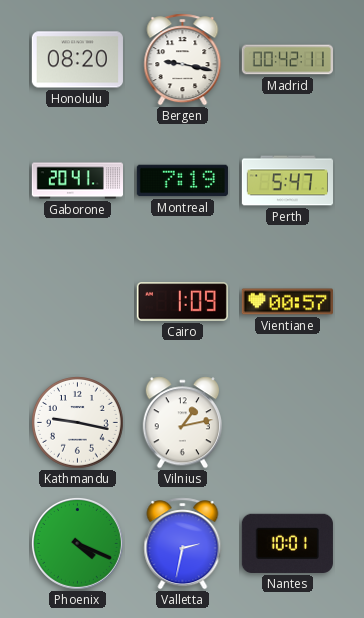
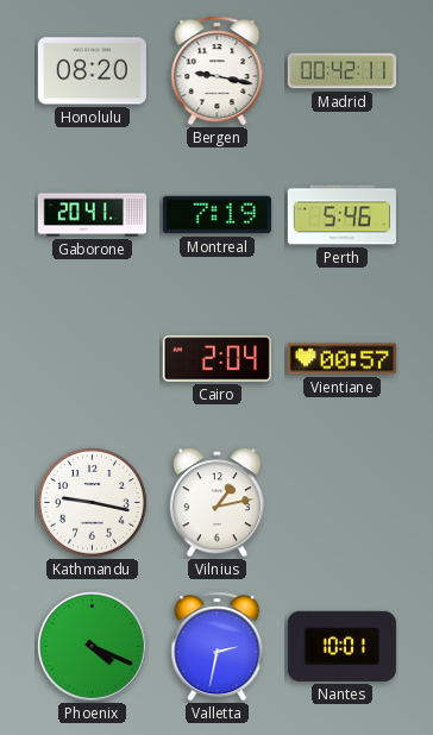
Perth: 5:47 -> 5:46
Cairo: 1:09 -> 2:04
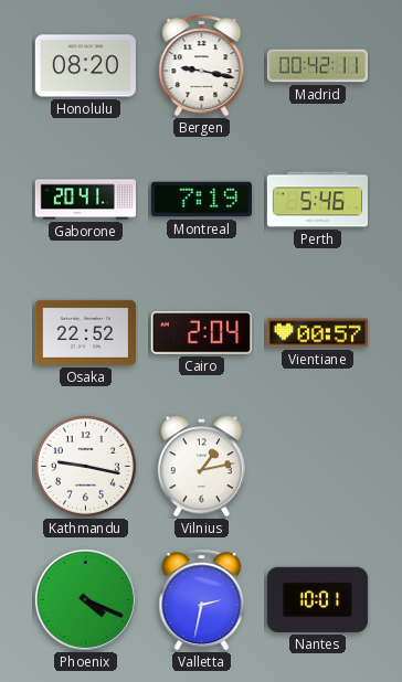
Osaka: none -> 22:52
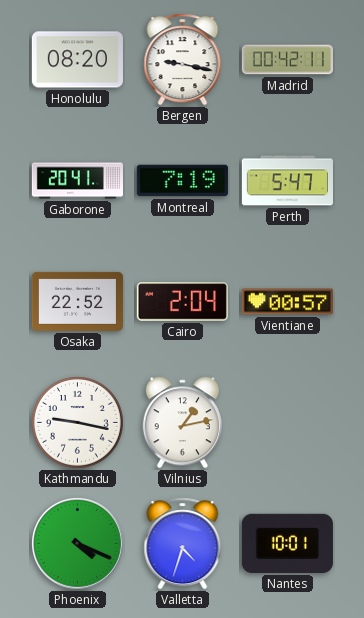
Perth: 5:46 -> 5:47
Valletta: 2:32 -> 4:33
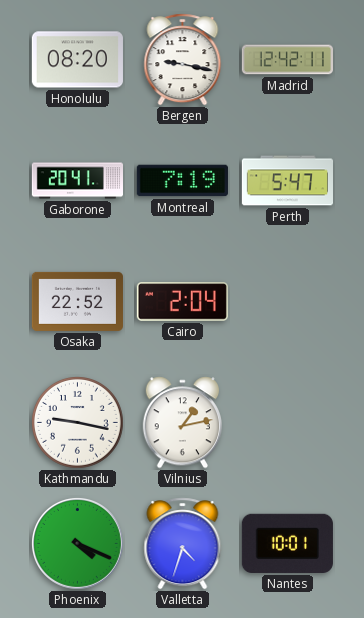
Madrid: 00:42 -> 12:42
Vientiane: 00:57 -> none
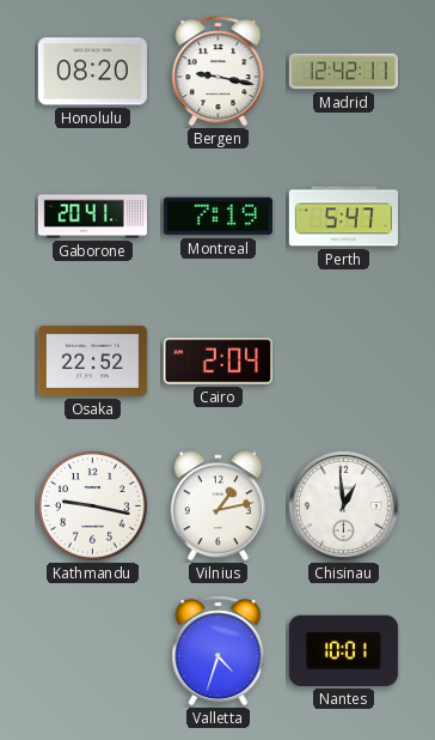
Chisinau: none -> 12:59
Phoenix: 4:19 -> none
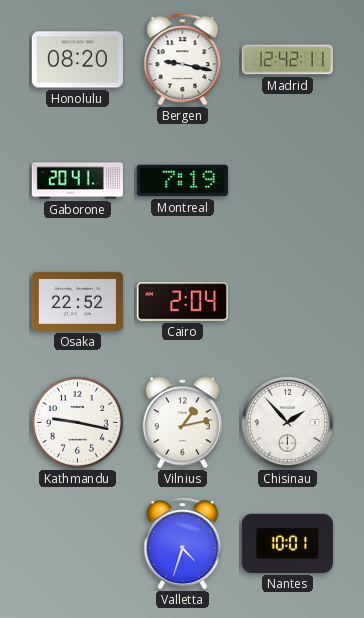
Perth: 5:47 -> none
Chisinau: 12:59 -> 1:53
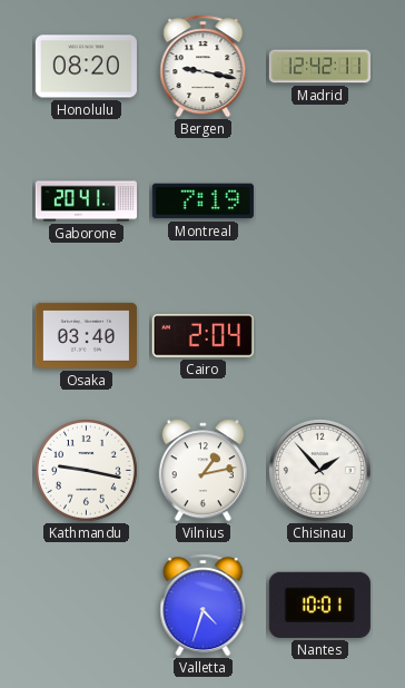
Osaka: 22:52 -> 03:40
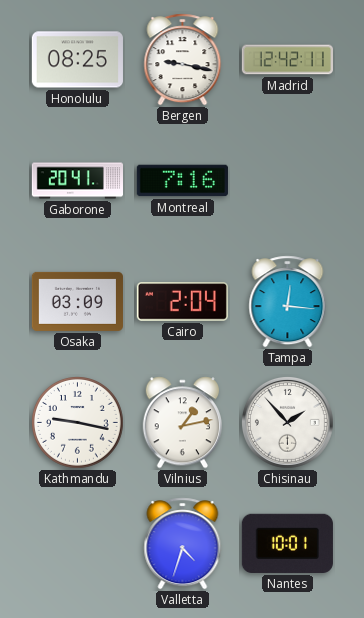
Honolulu: 08:20 -> 08:25
Montreal: 7:19 -> 7:16
Osaka: 03:40 -> 03:09
Tampa: none -> 12:16
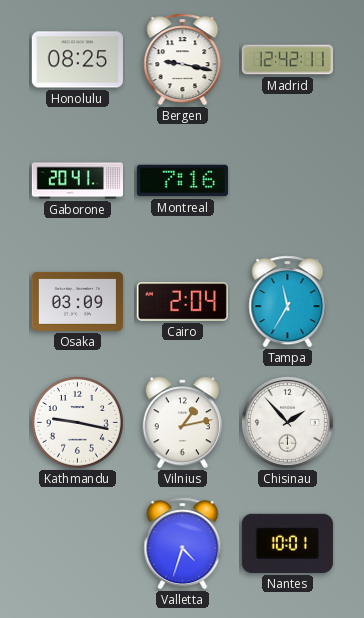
Tampa: 12:16 -> 11:35
